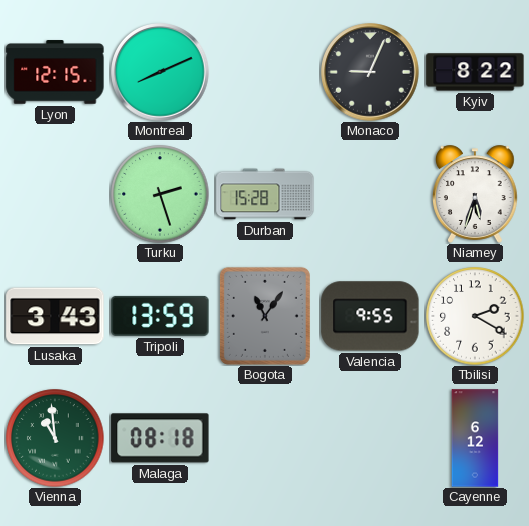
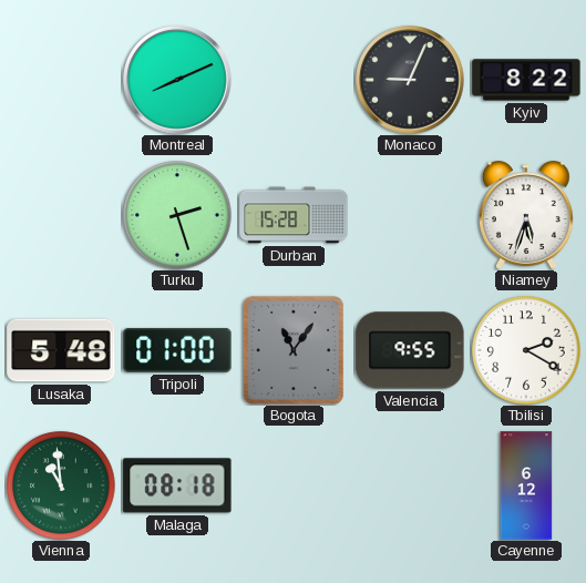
Lyon: 12:15 -> none
Lusaka: 3:43 -> 5:48
Tripoli: 13:59 -> 01:00
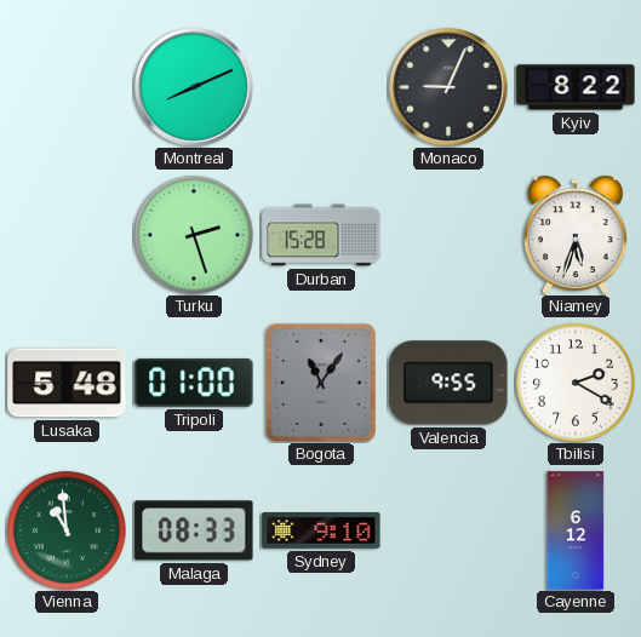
Malaga: 08:18 -> 08:33
Sydney: none -> 9:10
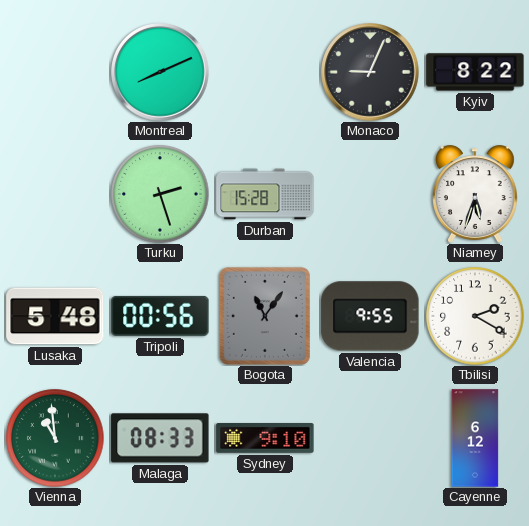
Tripoli: 01:00 -> 00:56
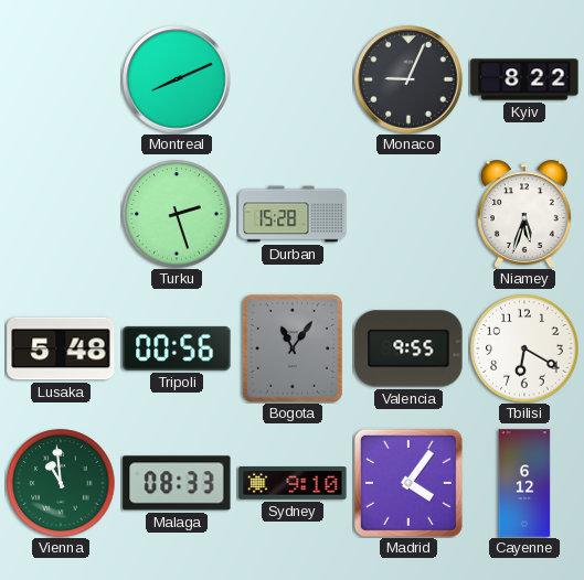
Tbilisi: 2:20 -> 6:20
Madrid: none -> 4:06
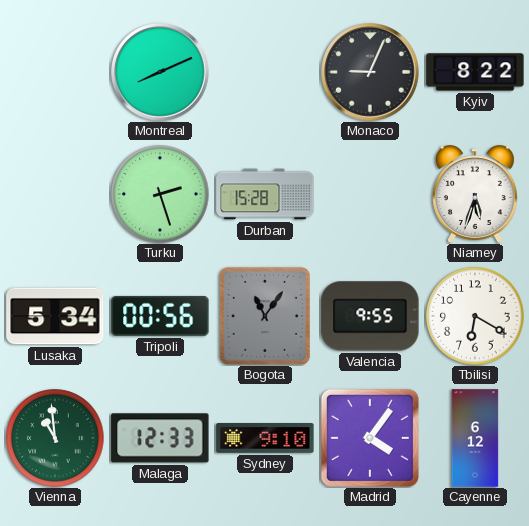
Lusaka: 5:48 -> 5:34
Malaga: 08:33 -> 12:33
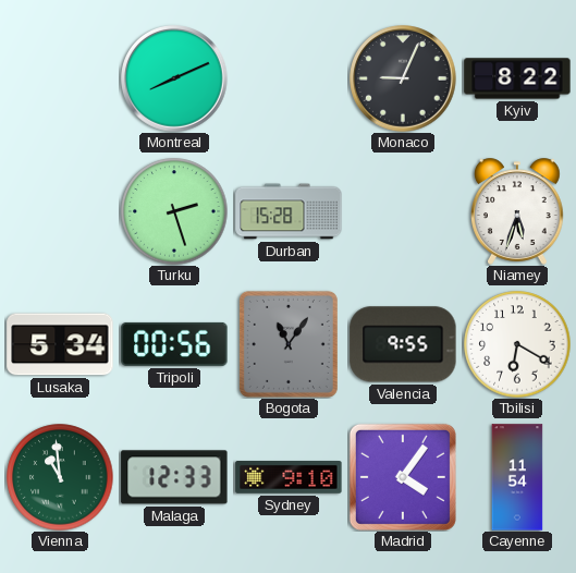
Cayenne: 6:12 -> 11:54
